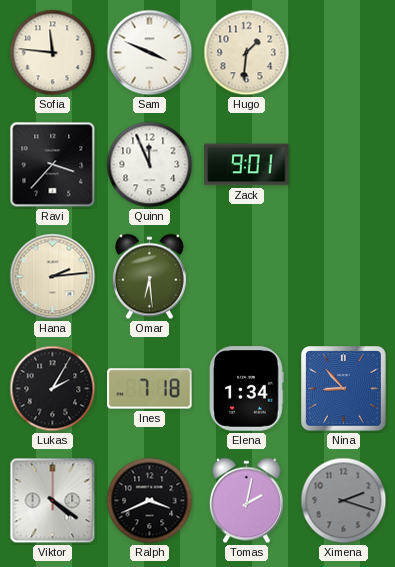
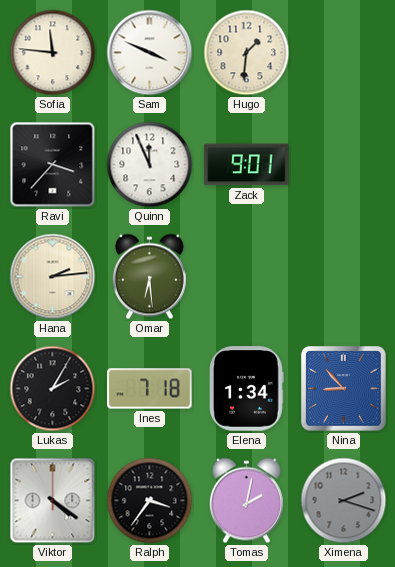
Ralph: 3:41 -> 3:36
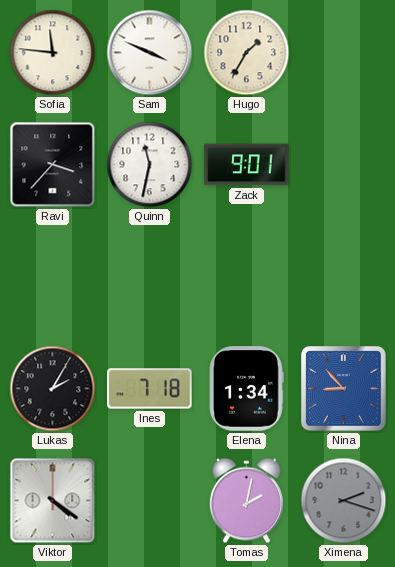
Hugo: 1:31 -> 1:35
Quinn: 11:56 -> 11:32
Hana: 2:14 -> none
Omar: 6:29 -> none
Ralph: 3:36 -> none
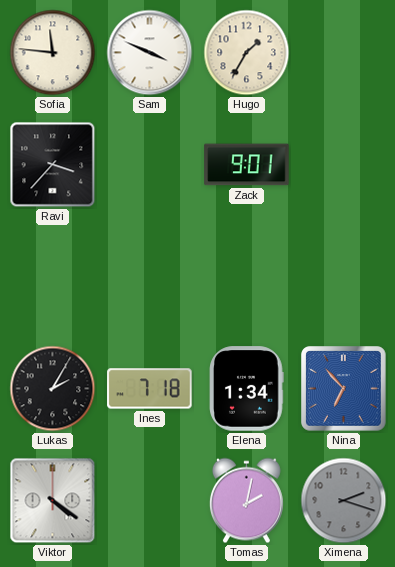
Quinn: 11:32 -> none
Nina: 8:53 -> 6:53
